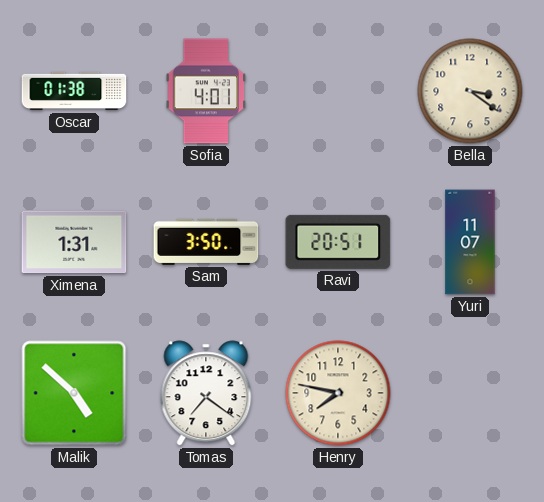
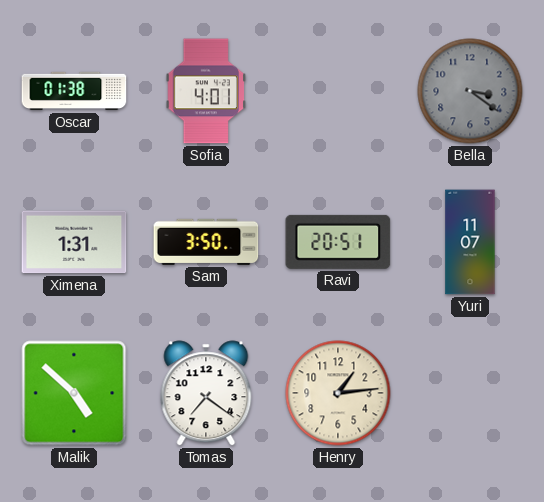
Bella dial: cream -> grey
Henry: 7:47 -> 1:14
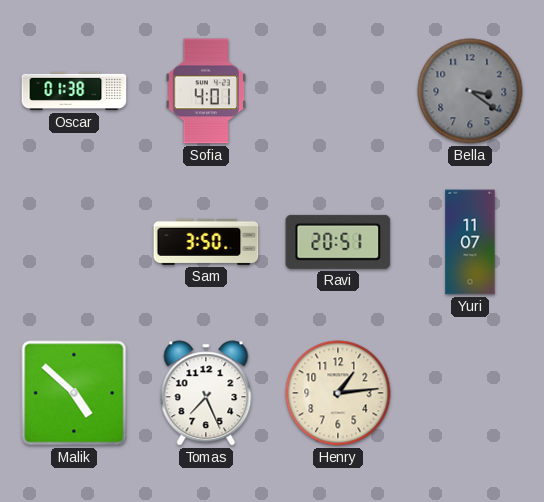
Ximena: 1:31 -> none
Tomas: 7:21 -> 7:26
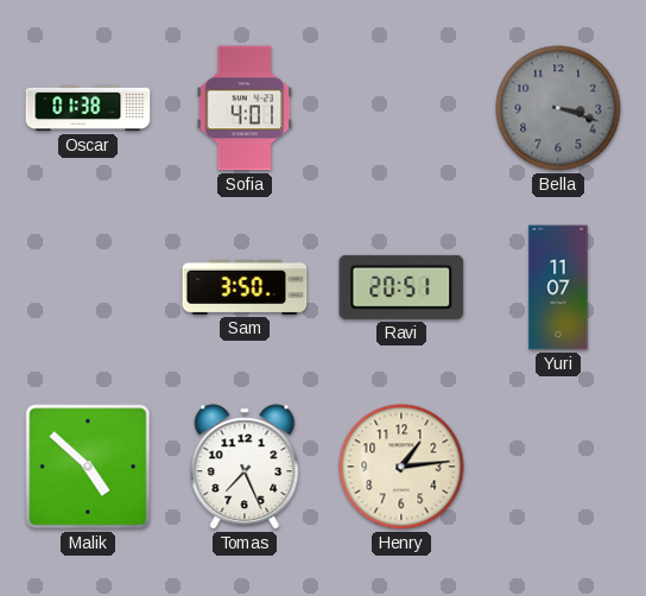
Bella: 3:21 -> 3:18
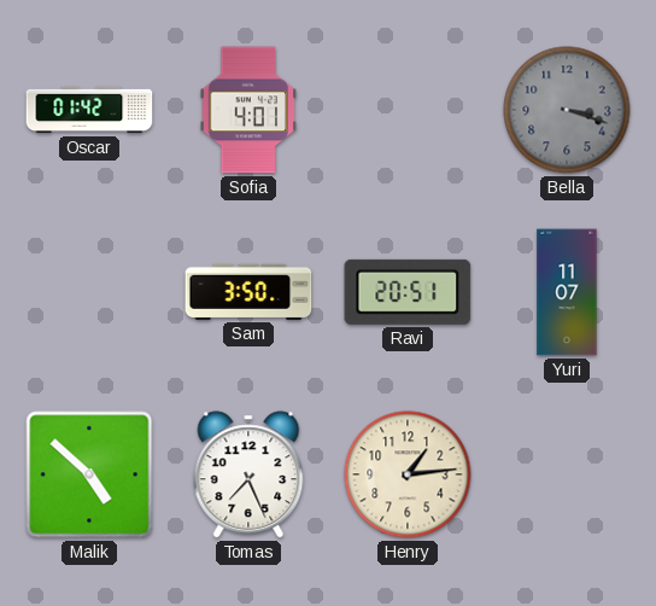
Oscar: 01:38 -> 01:42
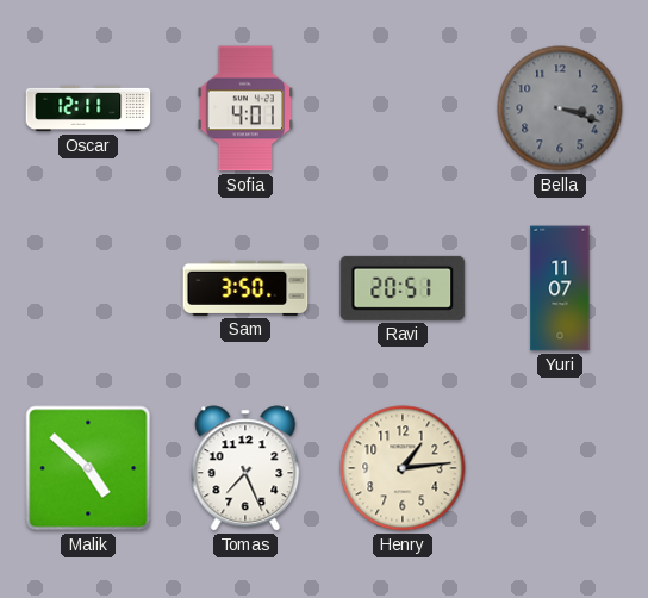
Oscar: 01:42 -> 12:11
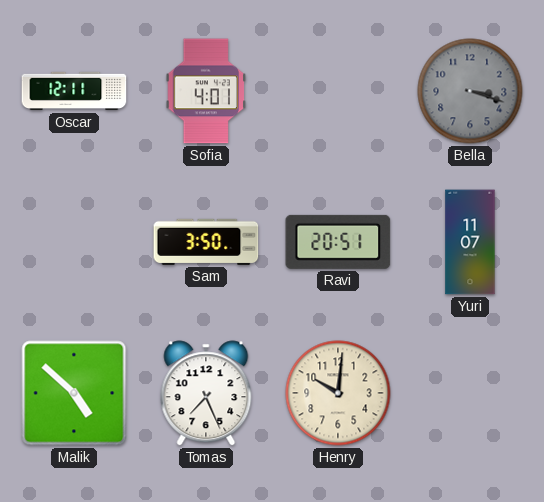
Henry: 1:14 -> 10:01
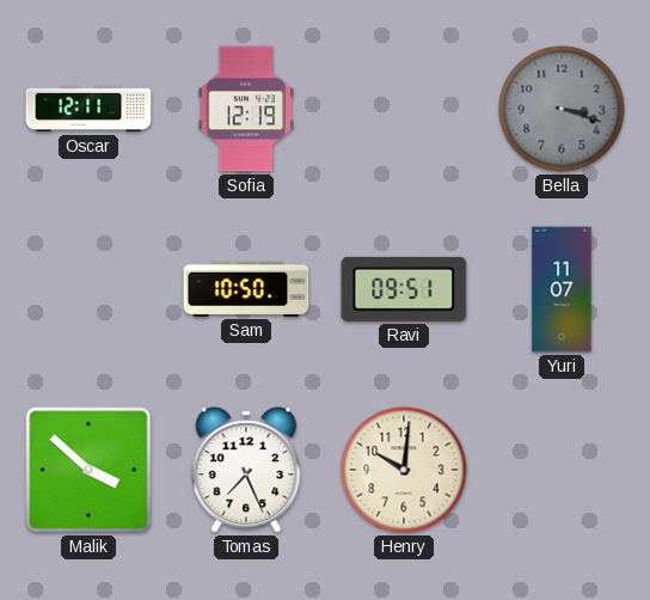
Sofia: 4:01 -> 12:19
Sam: 3:50 -> 10:50
Ravi: 20:51 -> 09:51
Malik: 4:52 -> 3:52
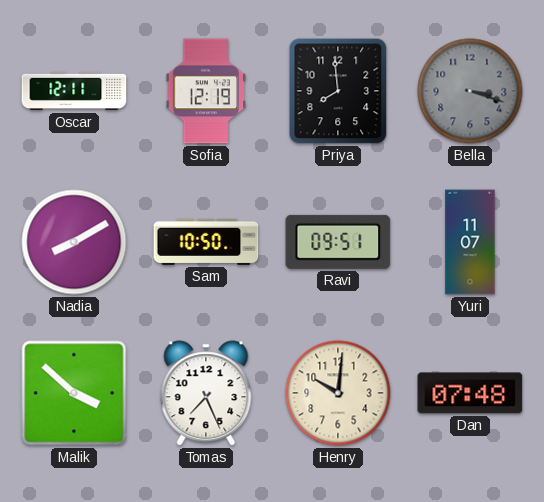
Priya: none -> 7:59
Nadia: none -> 8:10
Dan: none -> 07:48
